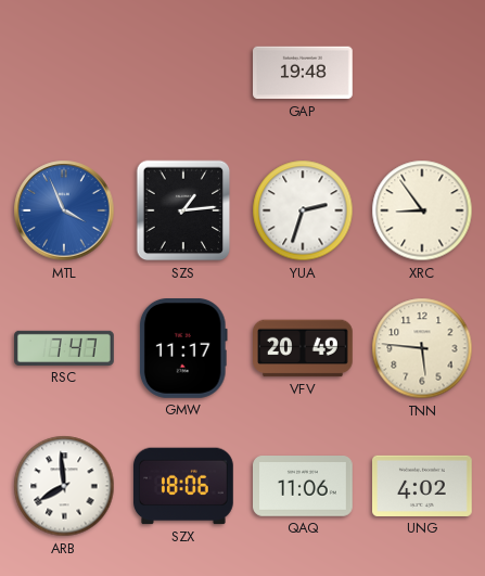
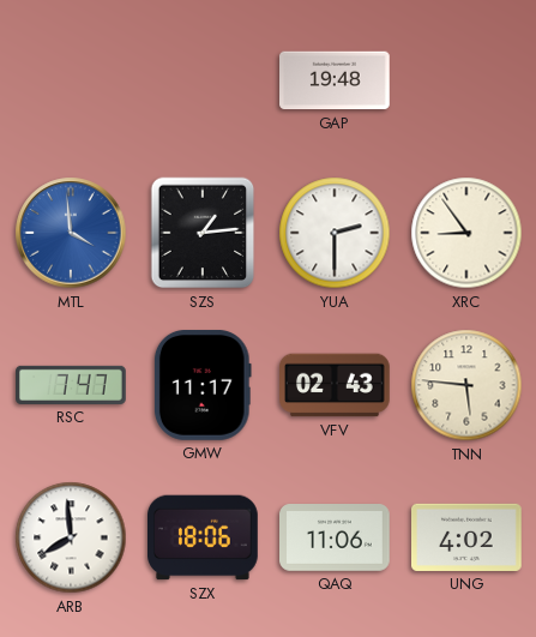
MTL: 3:56 -> 3:59
YUA: 2:33 -> 2:30
VFV: 20:49 -> 02:43
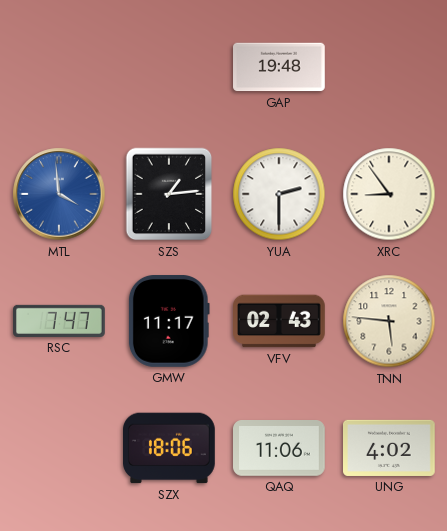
ARB: 7:59 -> none
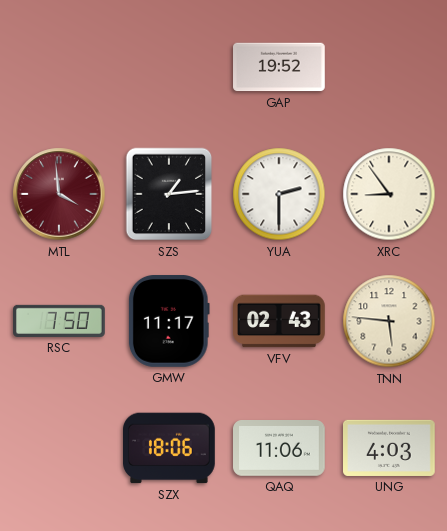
GAP: 19:48 -> 19:52
MTL dial: blue -> burgundy
RSC: 7:47 -> 7:50
UNG: 4:02 -> 4:03
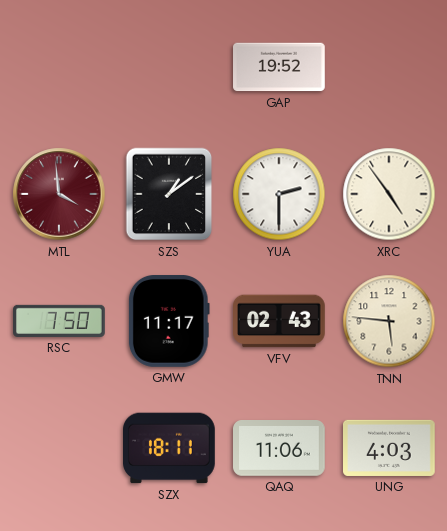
SZS: 1:14 -> 1:09
XRC: 8:54 -> 4:54
SZX: 18:06 -> 18:11
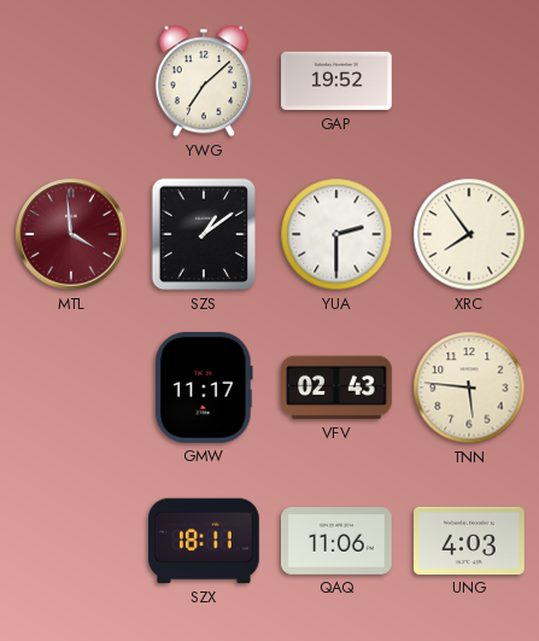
YWG: none -> 7:08
XRC: 4:54 -> 7:54
RSC: 7:50 -> none
